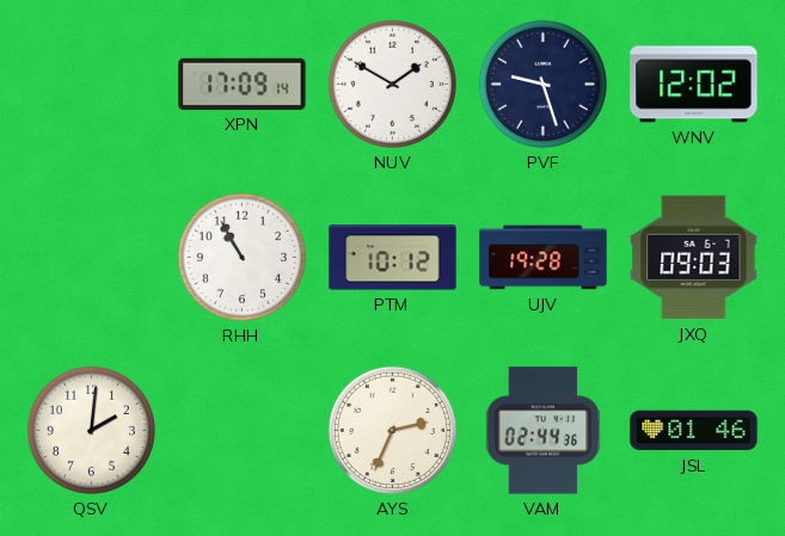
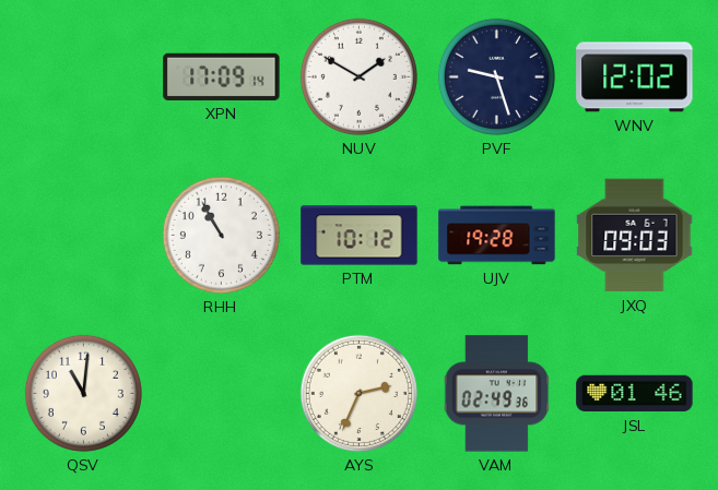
QSV: 2:01 -> 11:01
VAM: 02:44 -> 02:49
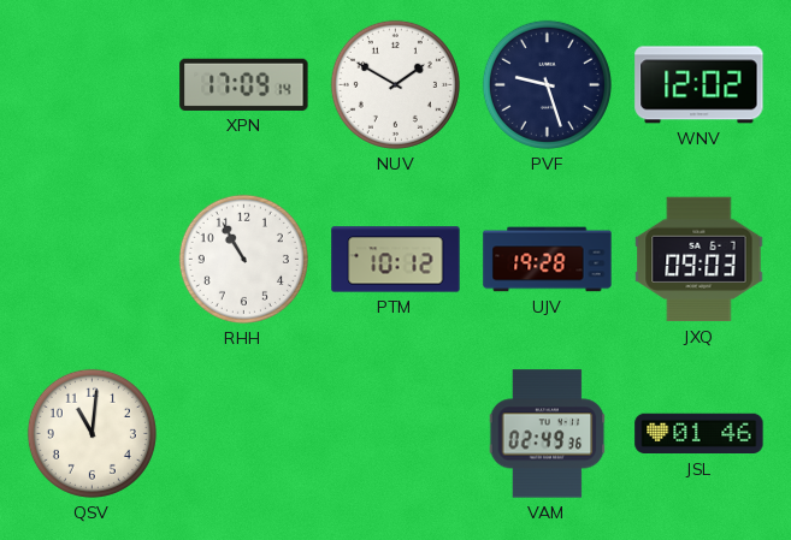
AYS: 2:34 -> none
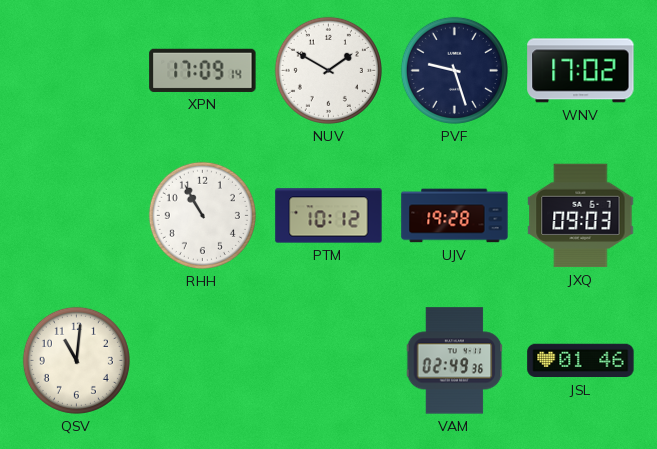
WNV: 12:02 -> 17:02
